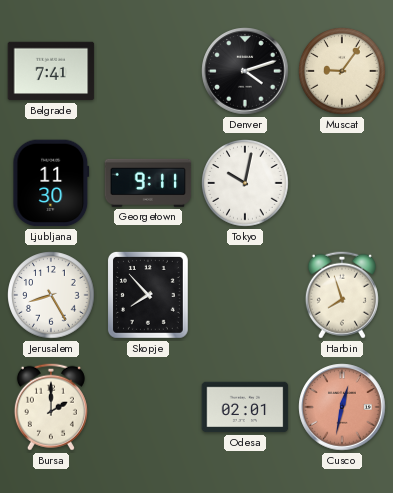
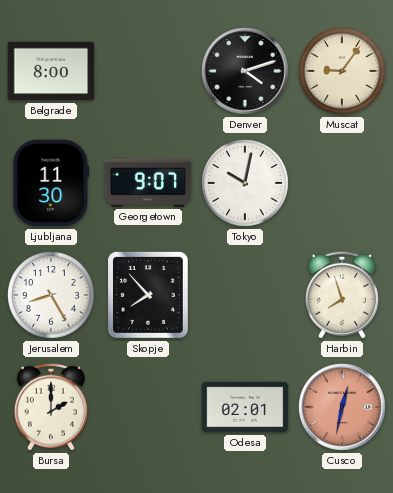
Belgrade: 7:41 -> 8:00
Georgetown: 9:11 -> 9:07
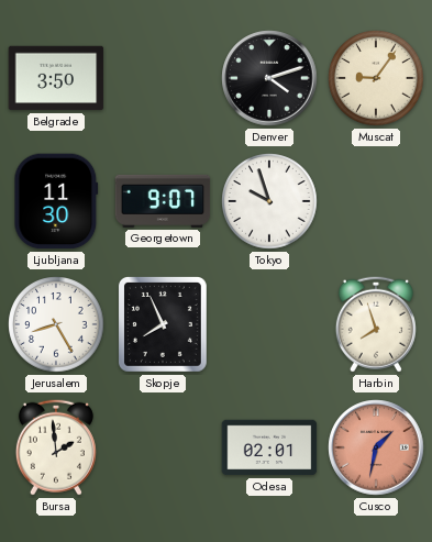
Belgrade: 8:00 -> 3:50
Tokyo: 10:02 -> 9:57
Skopje: 7:53 -> 7:56
Bursa: 2:00 -> 1:59
Cusco: 12:32 -> 1:32
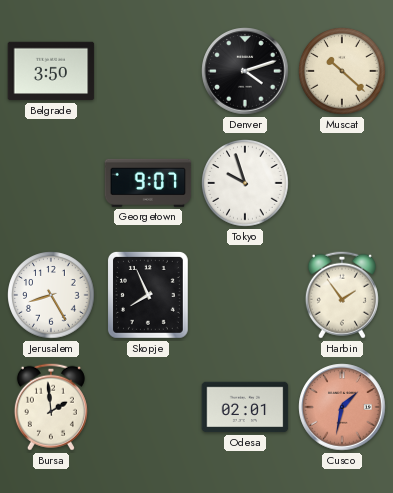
Muscat: 9:06 -> 10:22
Ljubljana: 11:30 -> none
Harbin: 7:57 -> 1:54
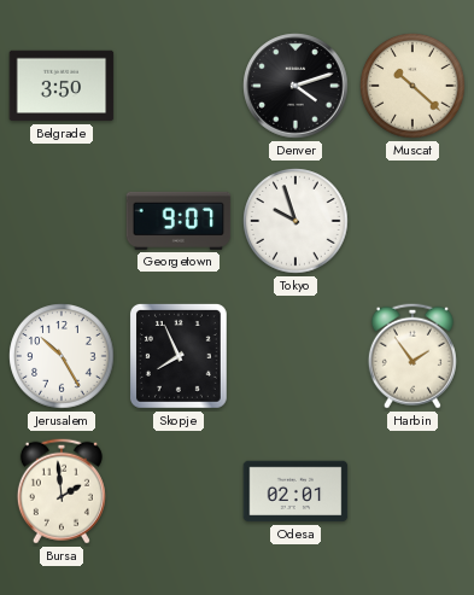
Jerusalem: 8:25 -> 10:25
Cusco: 1:32 -> none
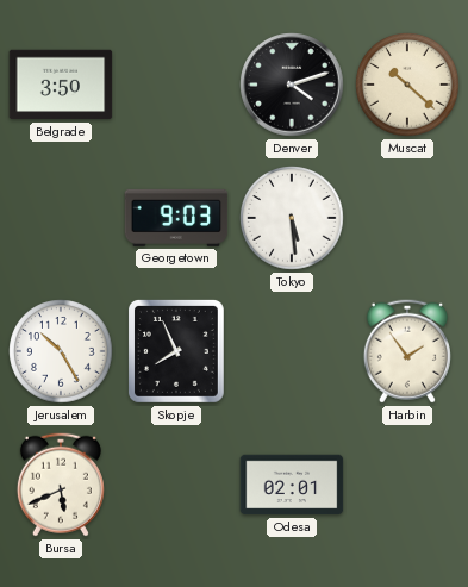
Georgetown: 9:07 -> 9:03
Tokyo: 9:57 -> 5:29
Bursa: 1:59 -> 5:41
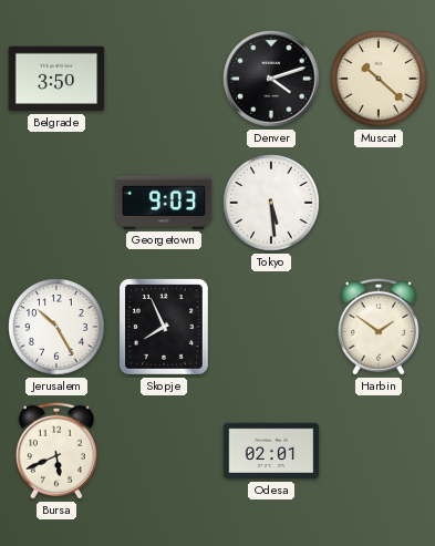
Harbin: 1:54 -> 1:51
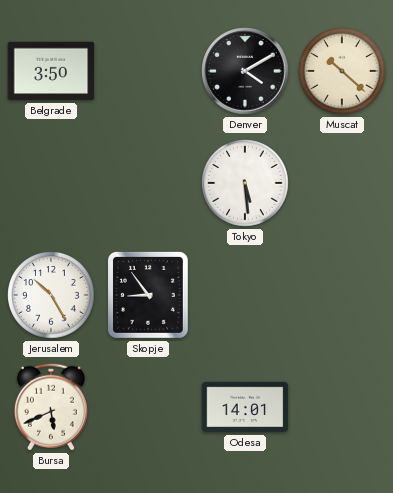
Denver: 4:12 -> 4:10
Georgetown: 9:03 -> none
Skopje: 7:56 -> 8:54
Harbin: 1:51 -> none
Odesa: 02:01 -> 14:01
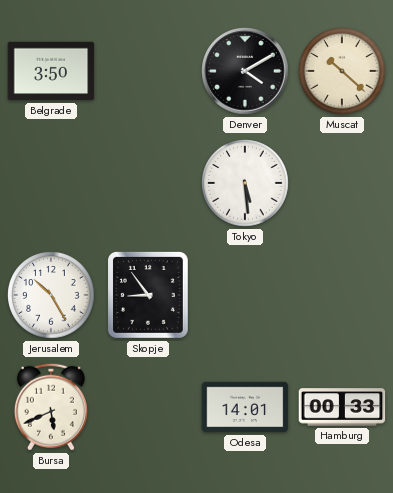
Hamburg: none -> 00:33
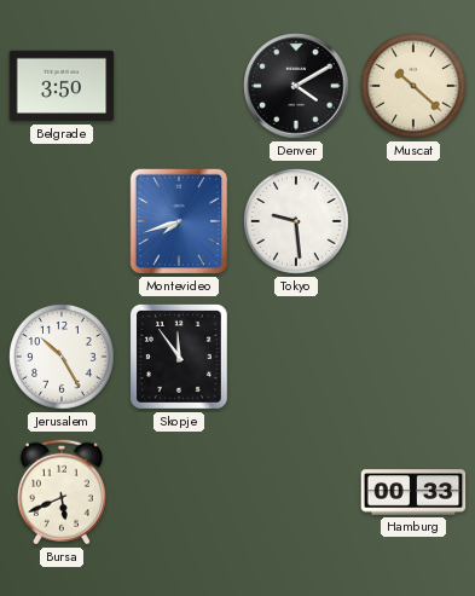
Montevideo: none -> 7:42
Tokyo: 5:29 -> 9:29
Skopje: 8:54 -> 11:54
Odesa: 14:01 -> none
